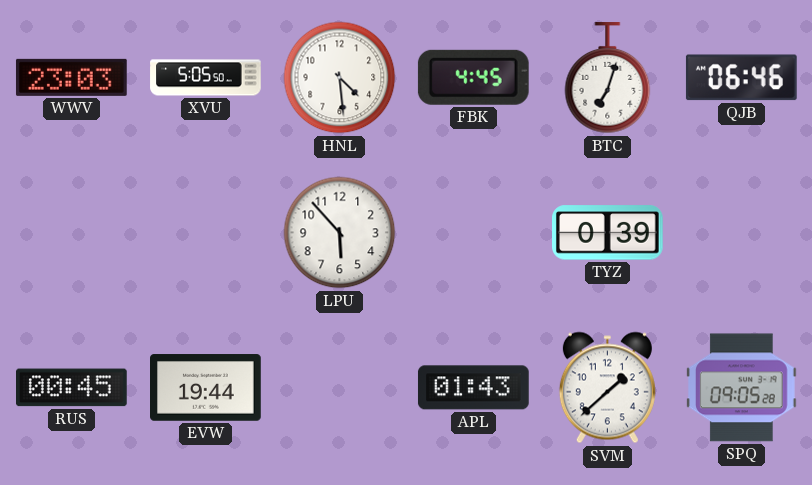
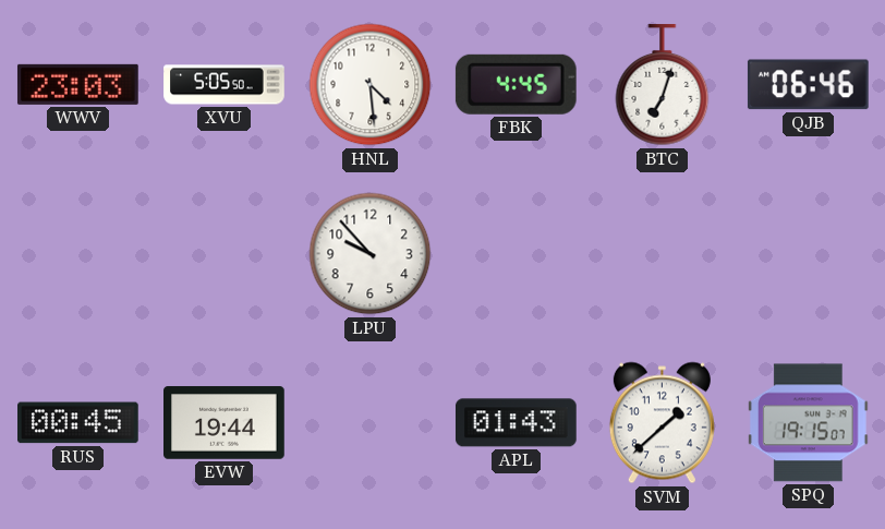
LPU: 5:53 -> 9:53
TYZ: 0:39 -> none
SPQ: 09:05 -> 19:15
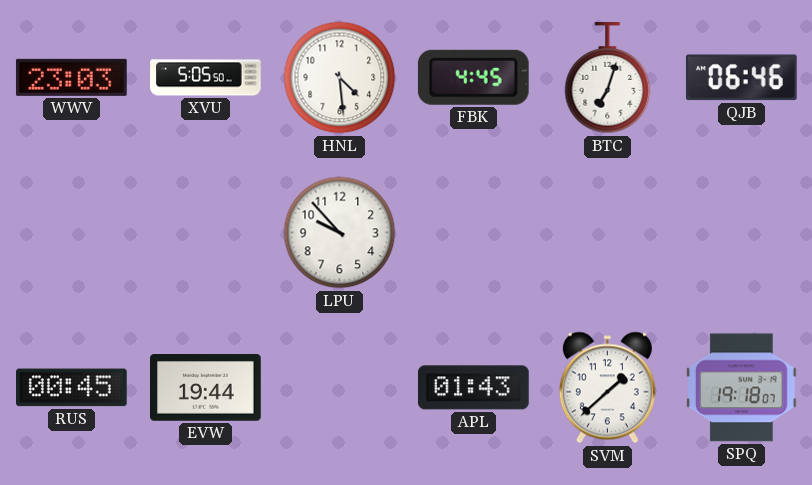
SPQ: 19:15 -> 19:18
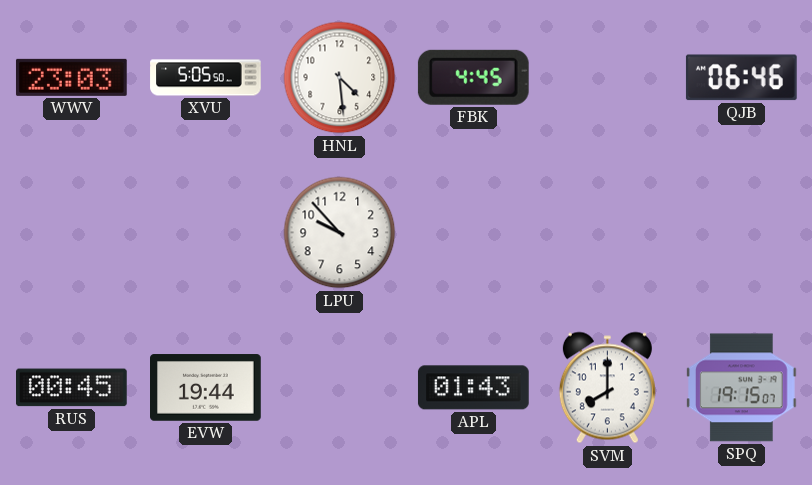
BTC: 7:03 -> none
SVM: 1:38 -> 8:00
SPQ: 19:18 -> 19:15
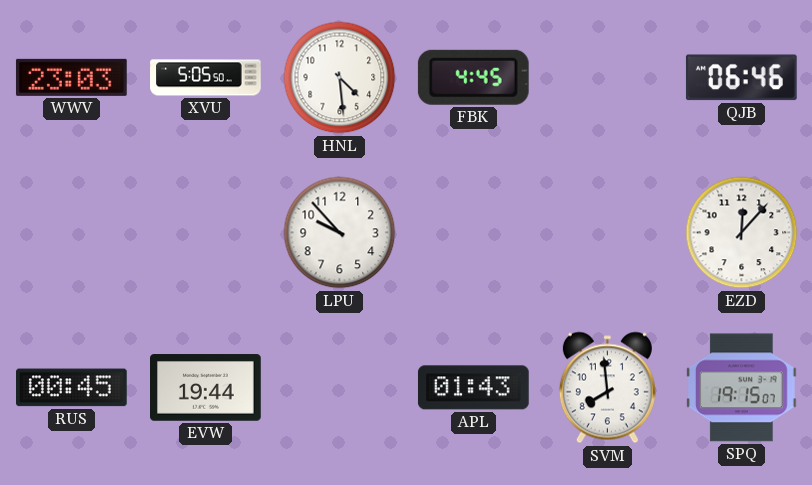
EZD: none -> 12:07
SVM: 8:00 -> 7:59
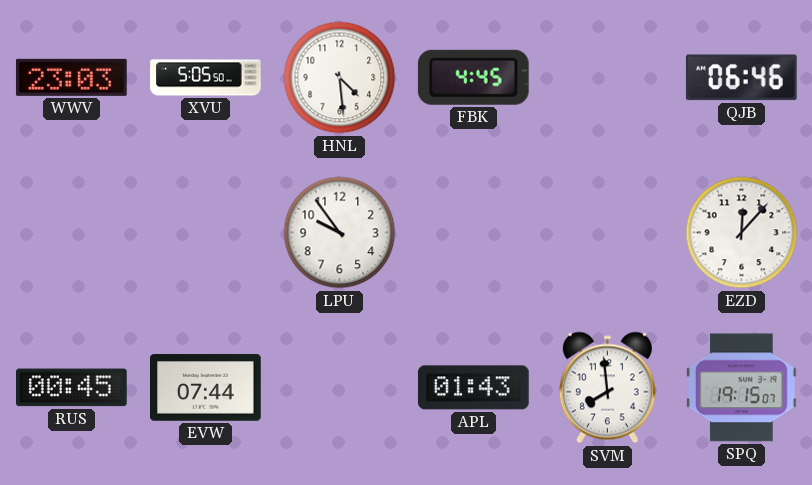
LPU: 9:53 -> 9:54
EVW: 19:44 -> 07:44
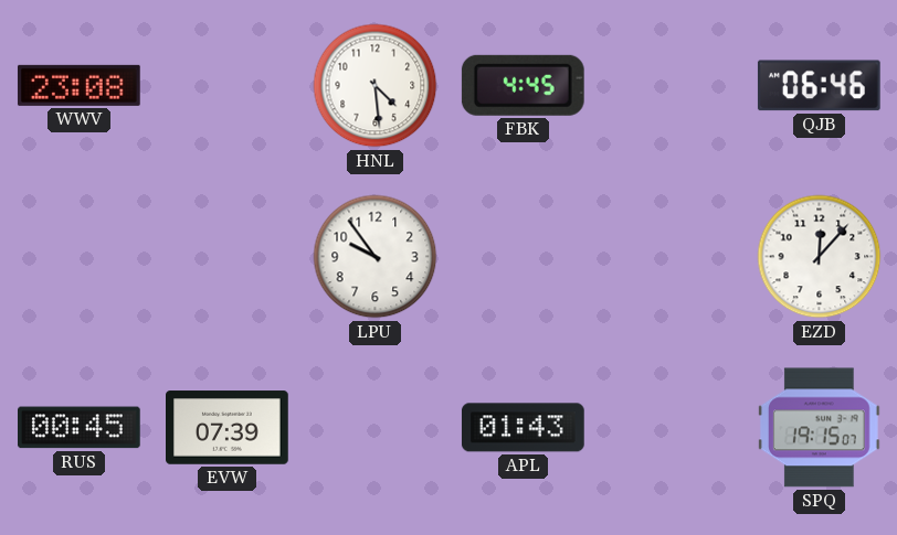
WWV: 23:03 -> 23:08
XVU: 5:05 -> none
EVW: 07:44 -> 07:39
SVM: 7:59 -> none
